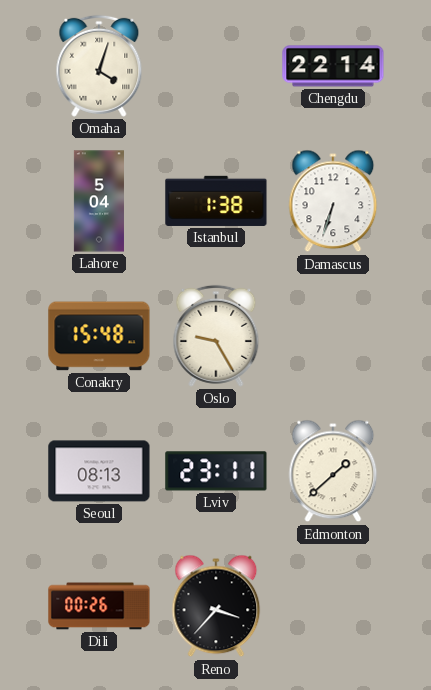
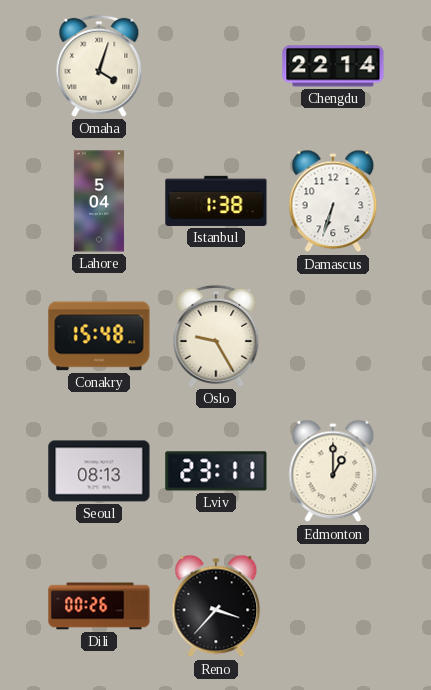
Edmonton: 1:38 -> 1:00
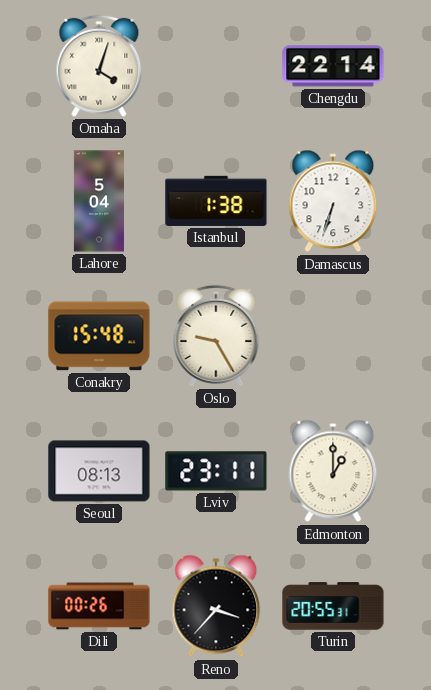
Turin: none -> 20:55
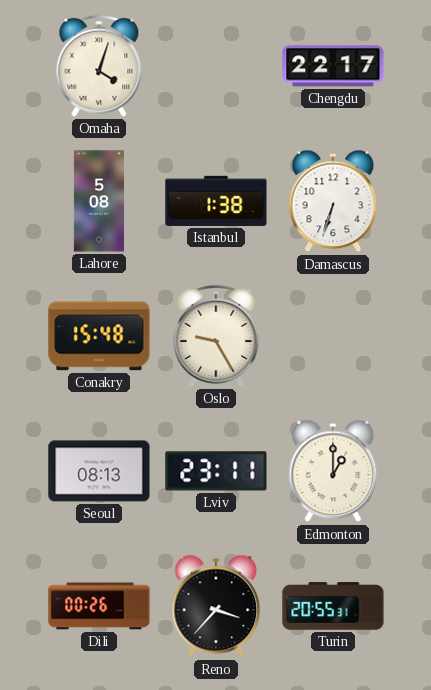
Chengdu: 22:14 -> 22:17
Lahore: 5:04 -> 5:08
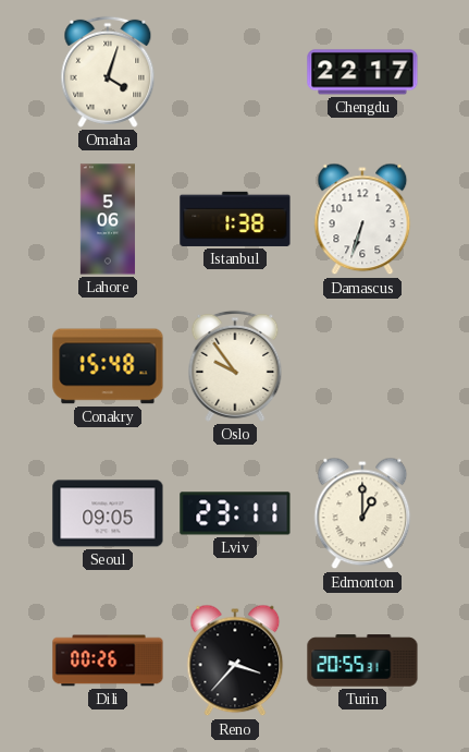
Lahore: 5:08 -> 5:06
Oslo: 9:25 -> 9:54
Seoul: 08:13 -> 09:05
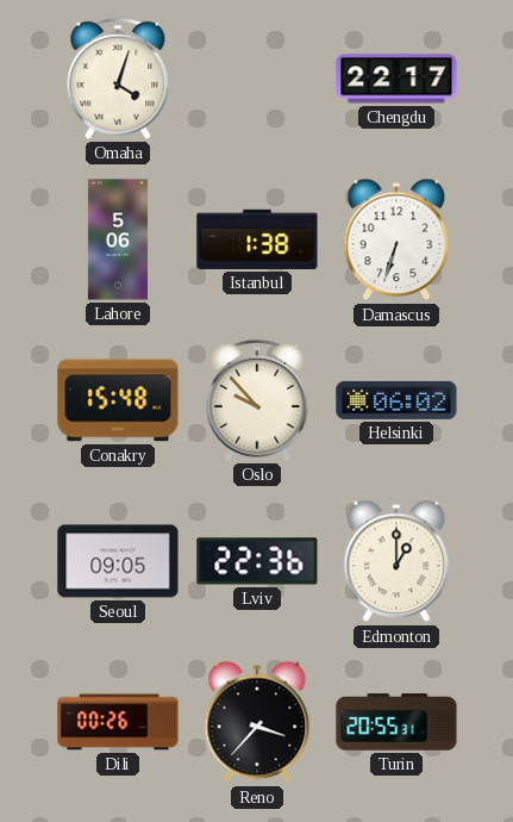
Oslo: 9:54 -> 9:53
Helsinki: none -> 06:02
Lviv: 23:11 -> 22:36
